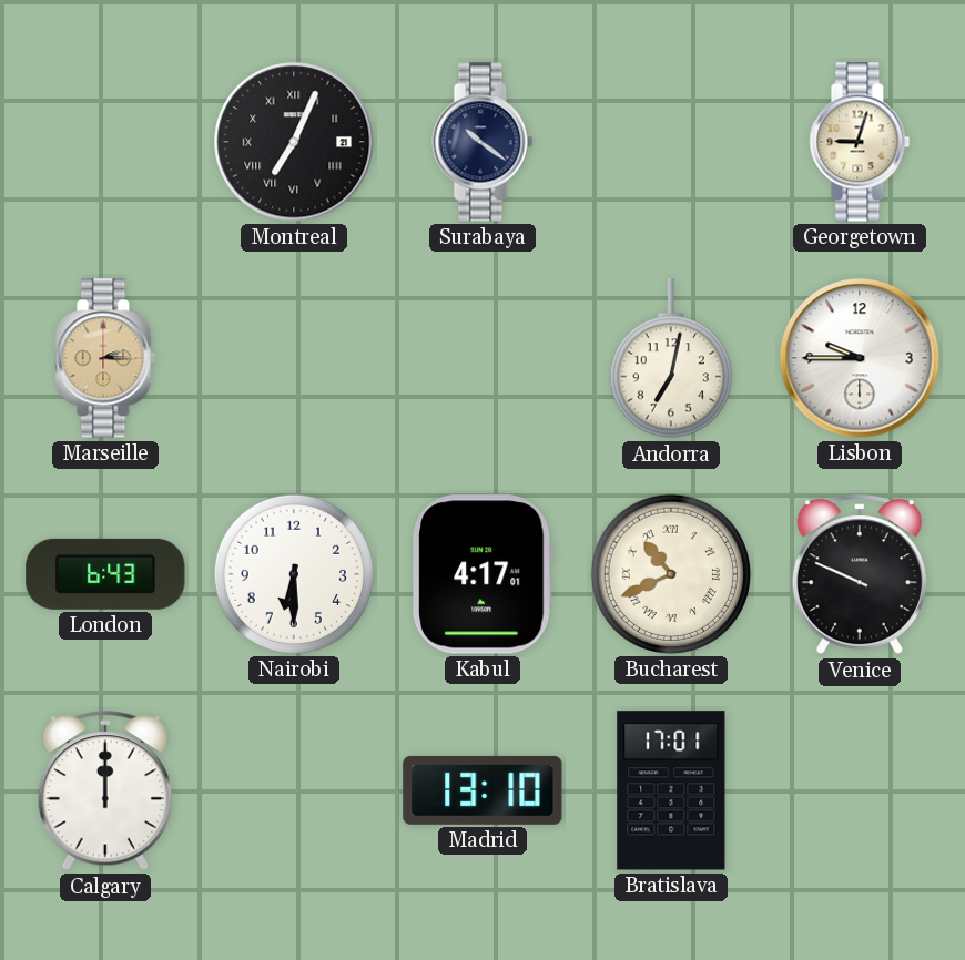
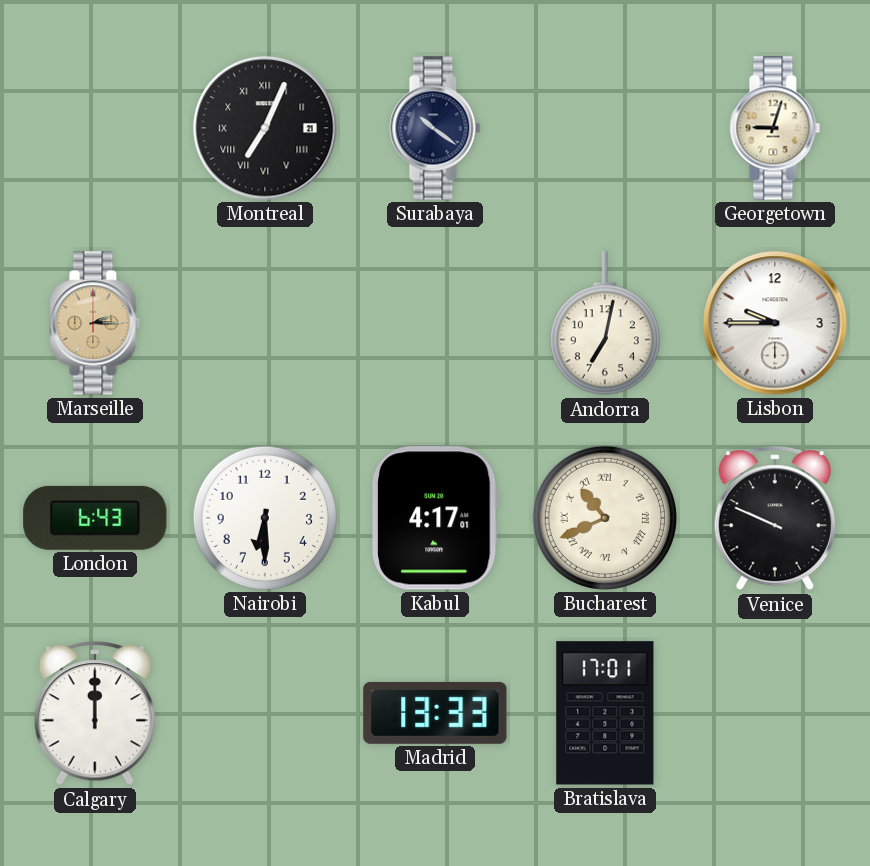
Madrid: 13:10 -> 13:33
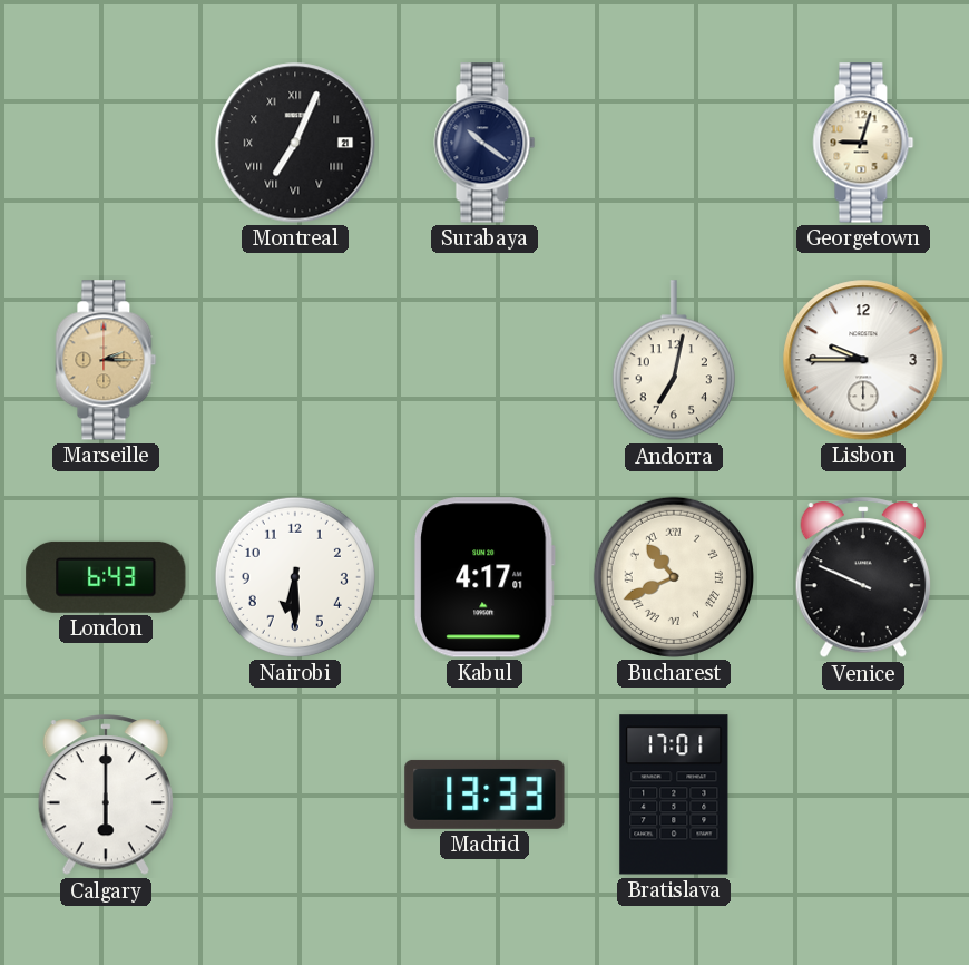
Calgary: 12:00 -> 6:00
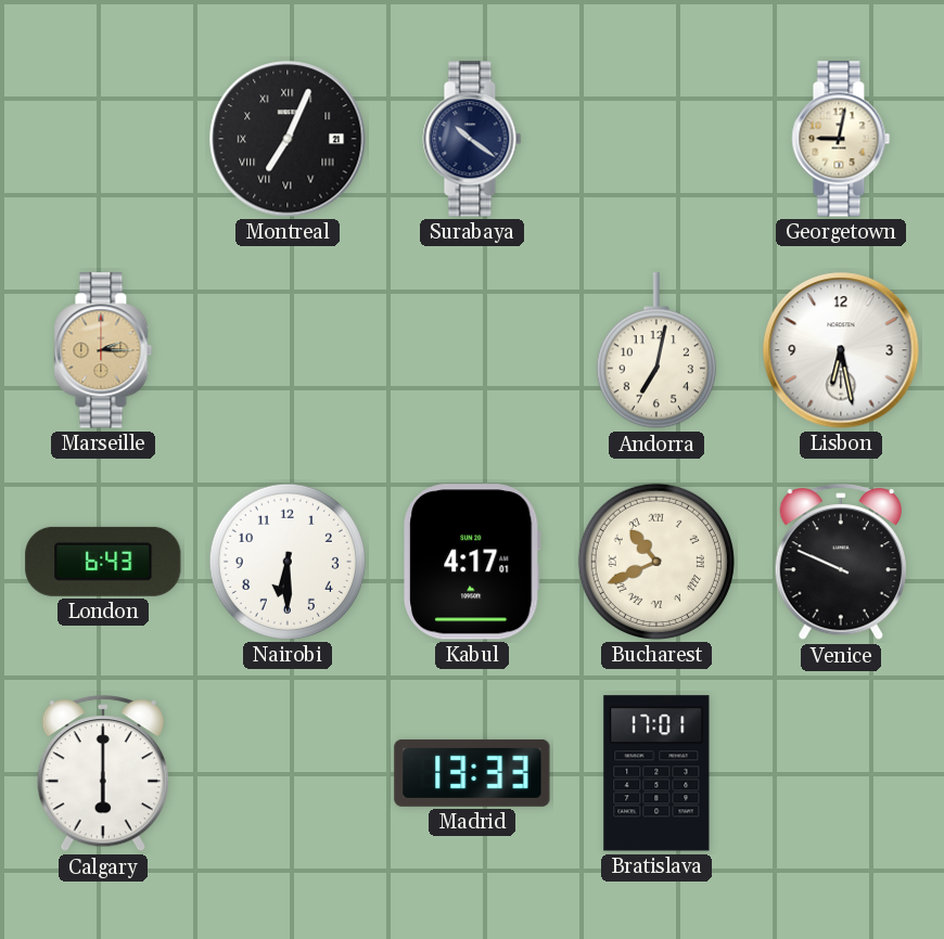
Georgetown: 9:03 -> 9:02
Lisbon: 9:45 -> 6:28
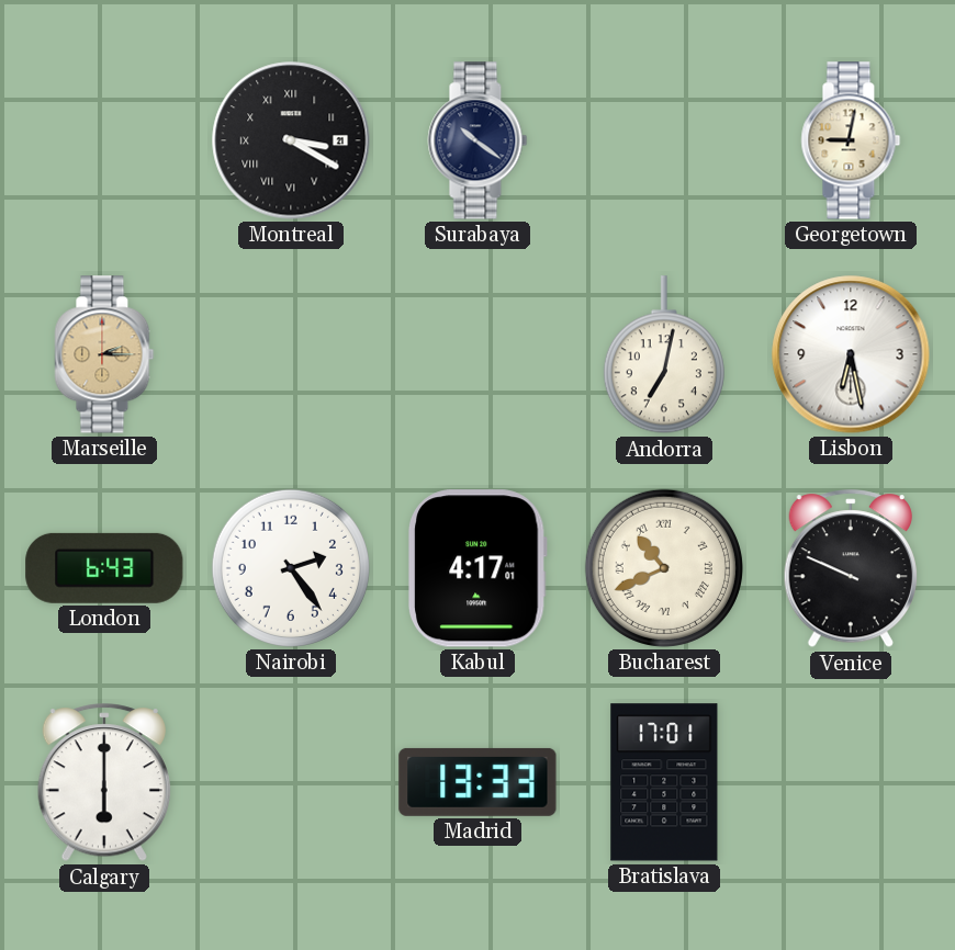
Montreal: 7:04 -> 3:20
Nairobi: 6:30 -> 2:24
